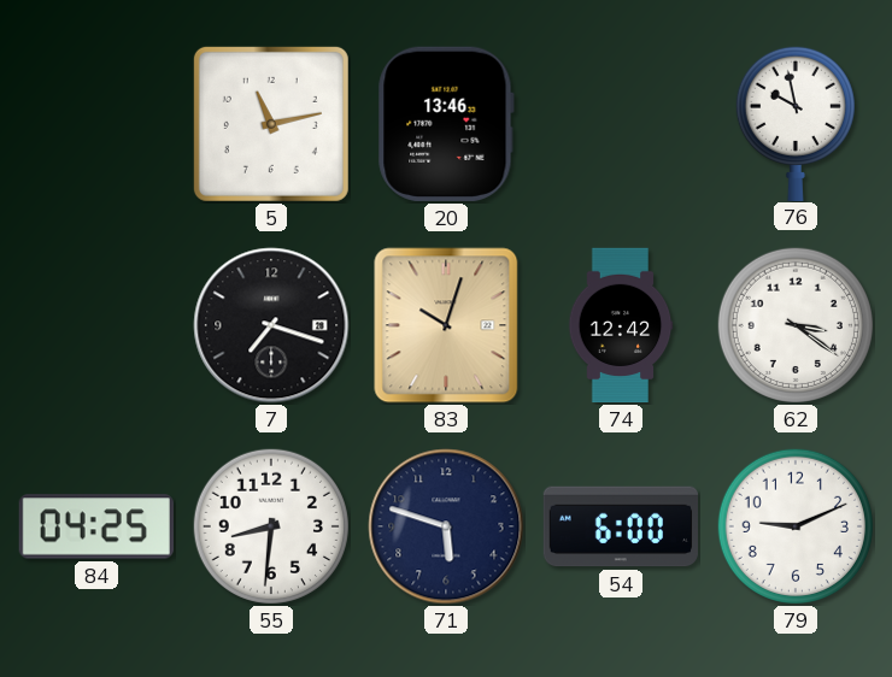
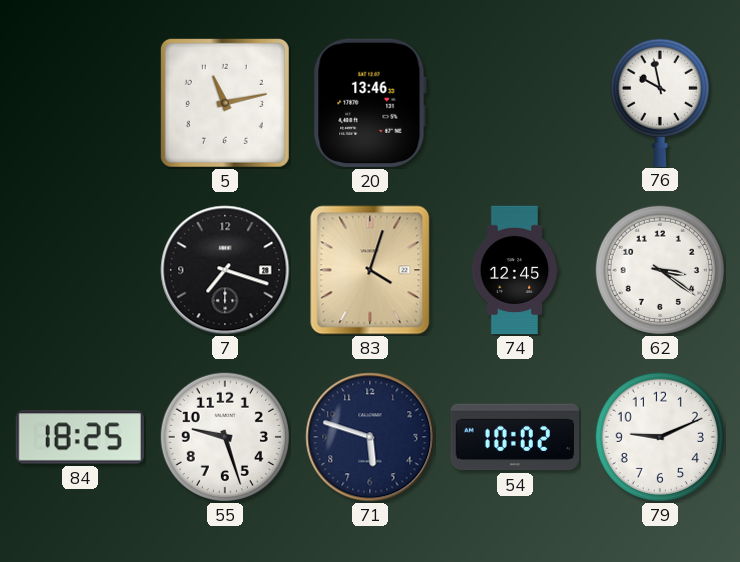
83: 10:03 -> 4:03
74: 12:42 -> 12:45
84: 04:25 -> 18:25
55: 8:31 -> 9:27
54: 6:00 -> 10:02
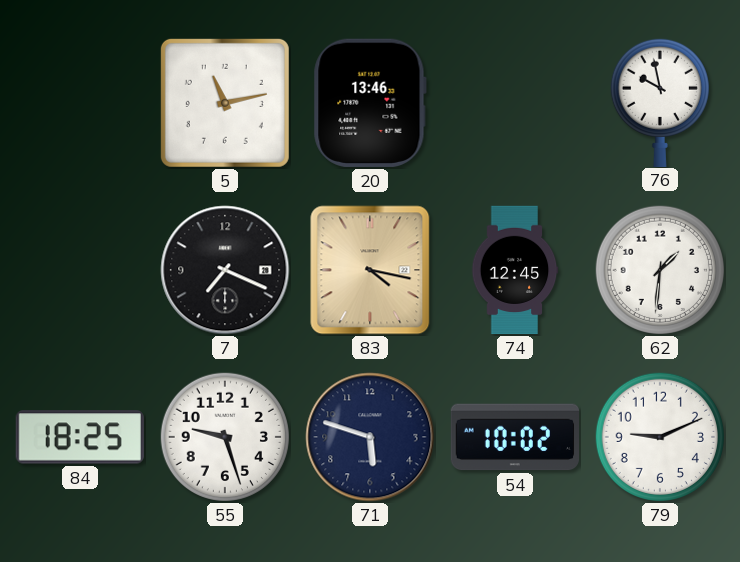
7: 7:18 -> 7:19
83: 4:03 -> 4:17
62: 3:21 -> 1:31
